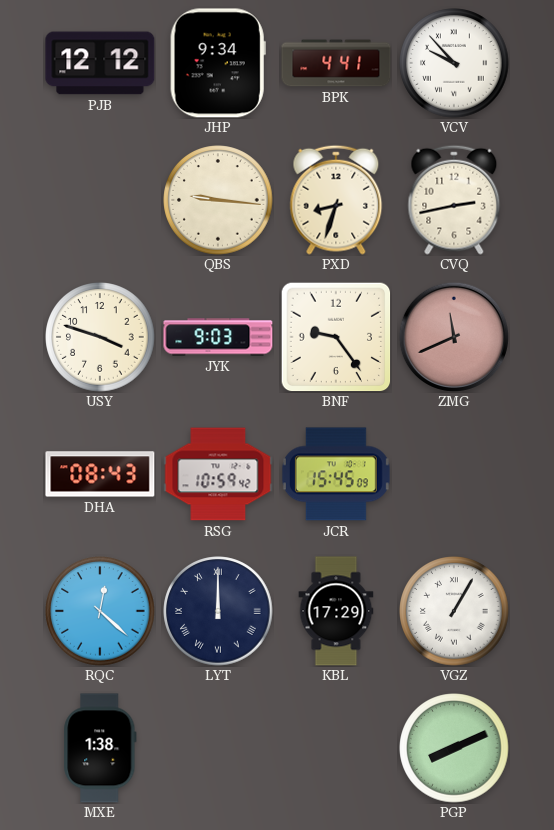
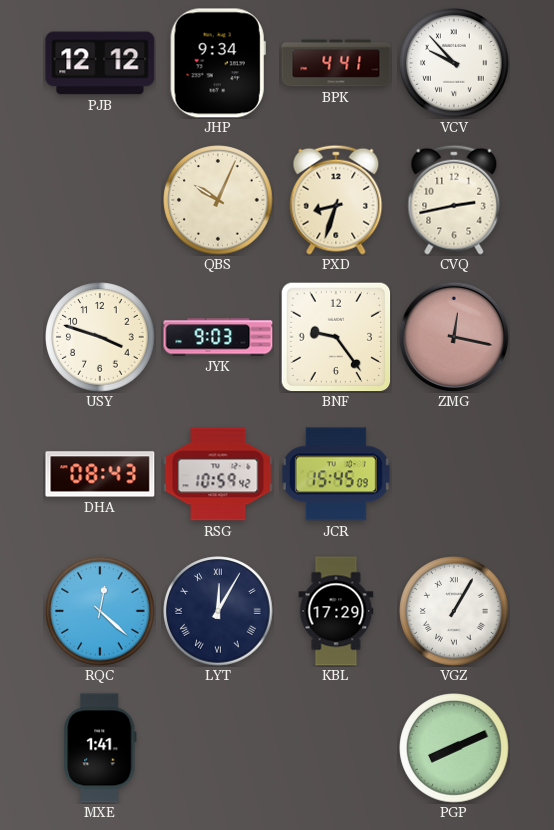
QBS: 9:16 -> 10:04
ZMG: 11:41 -> 12:17
LYT: 12:00 -> 12:05
MXE: 1:38 -> 1:41
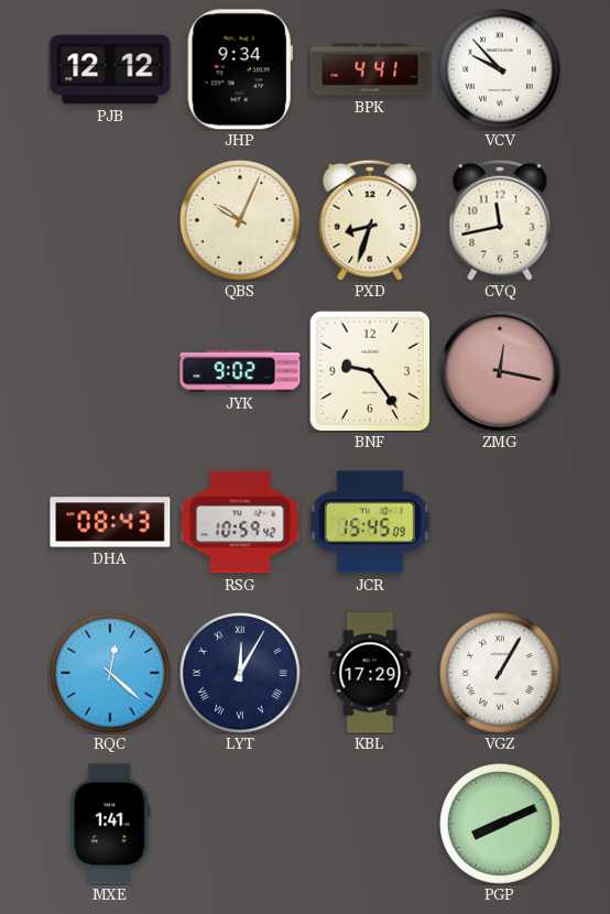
CVQ: 2:43 -> 11:43
USY: 3:48 -> none
JYK: 9:03 -> 9:02
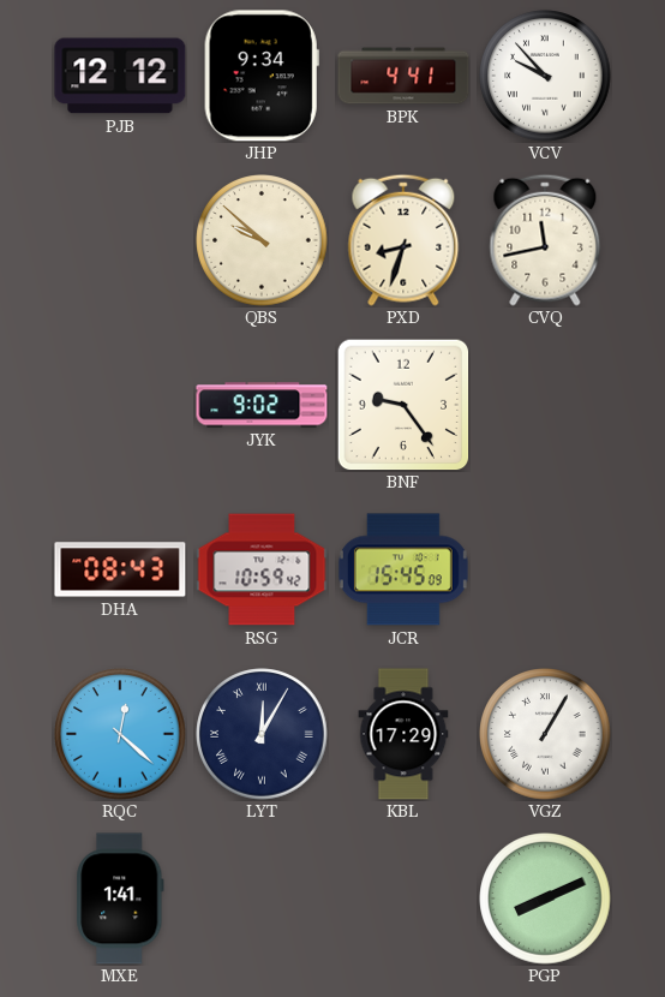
QBS: 10:04 -> 9:52
ZMG: 12:17 -> none
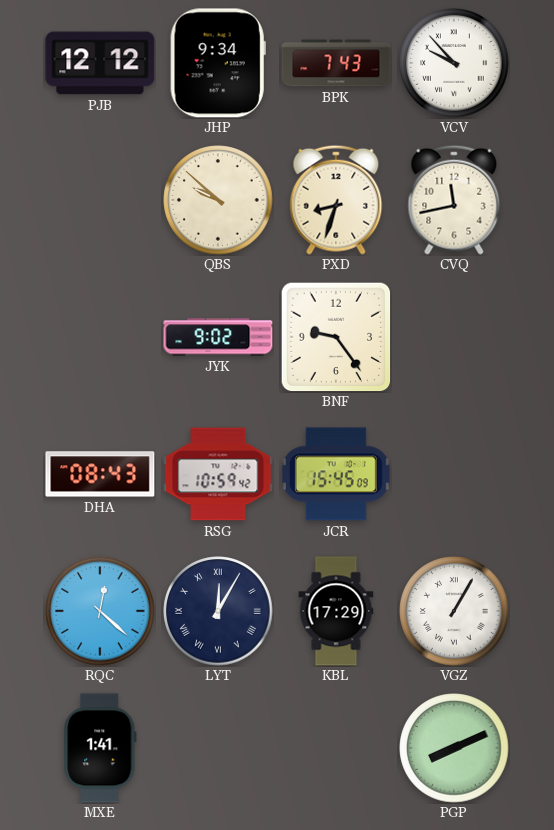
BPK: 4:41 -> 7:43
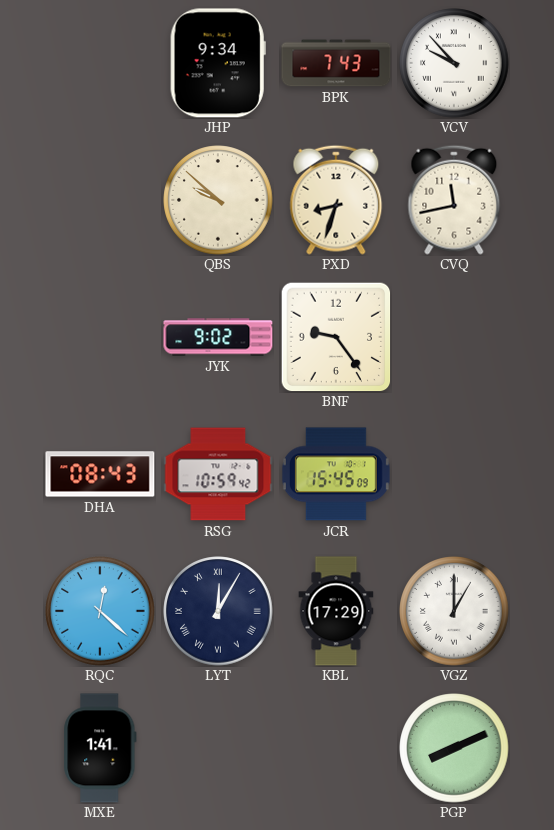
PJB: 12:12 -> none
VGZ: 1:05 -> 1:00
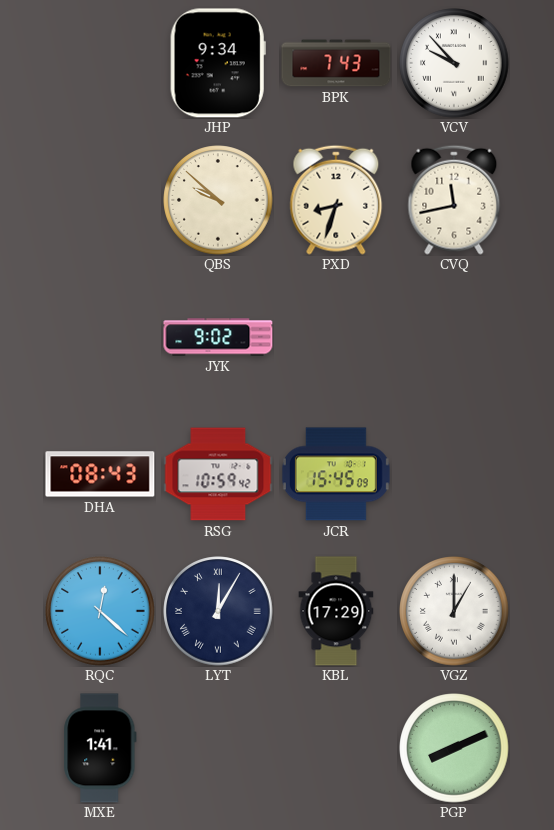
BNF: 9:24 -> none
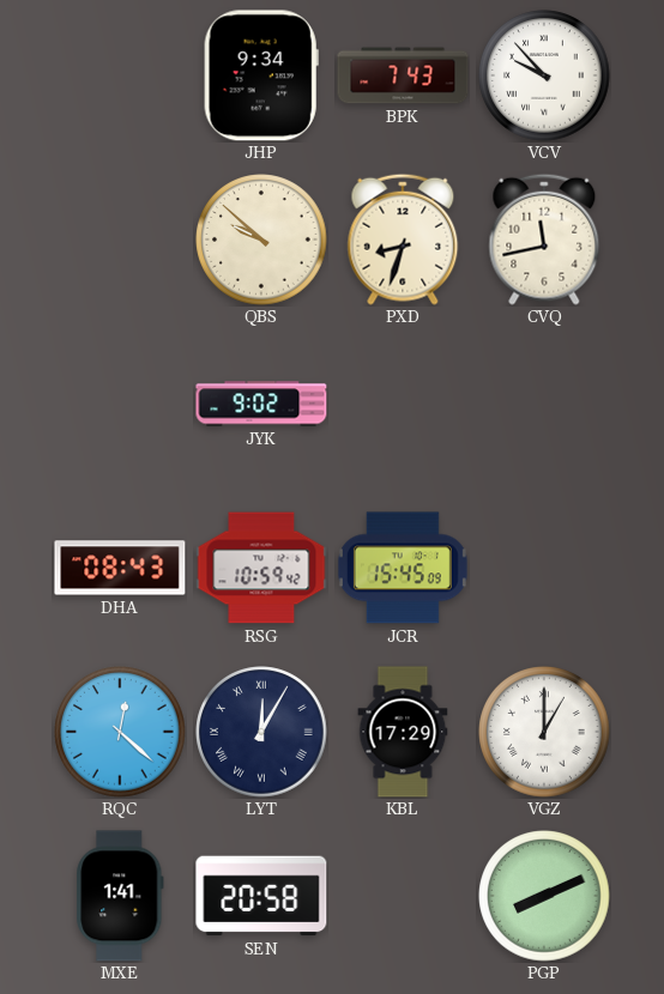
SEN: none -> 20:58
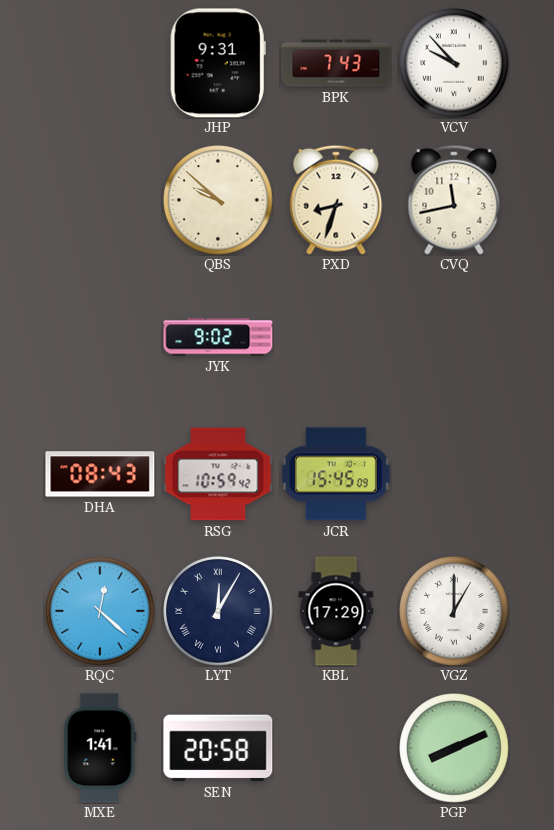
JHP: 9:34 -> 9:31
